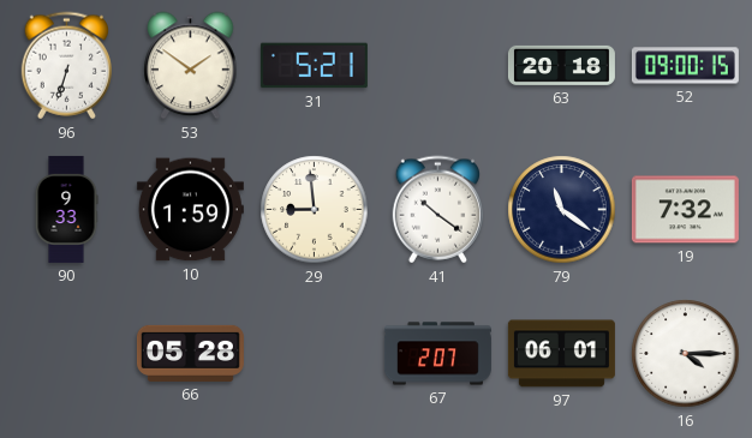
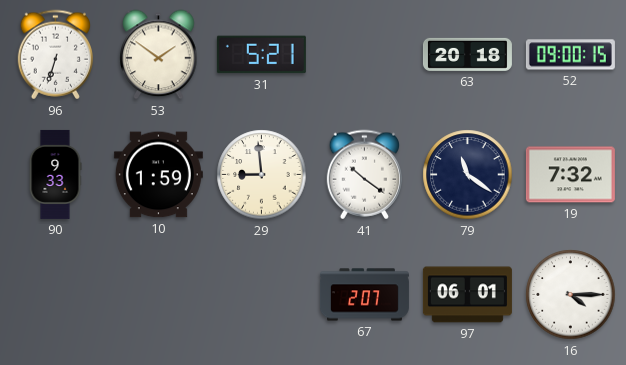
66: 05:28 -> none
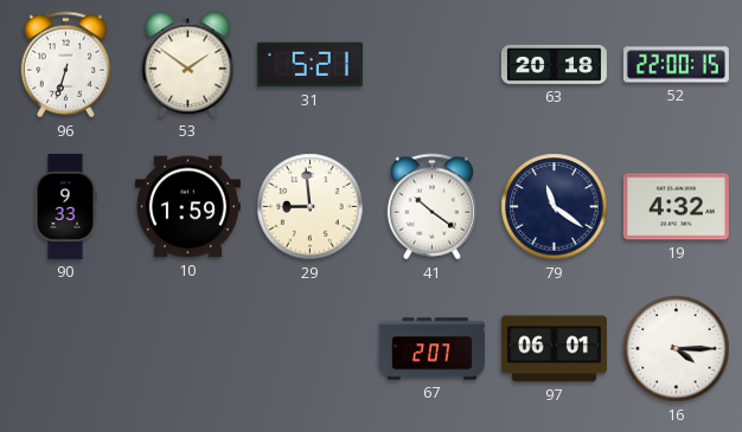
52: 09:00 -> 22:00
19: 7:32 -> 4:32
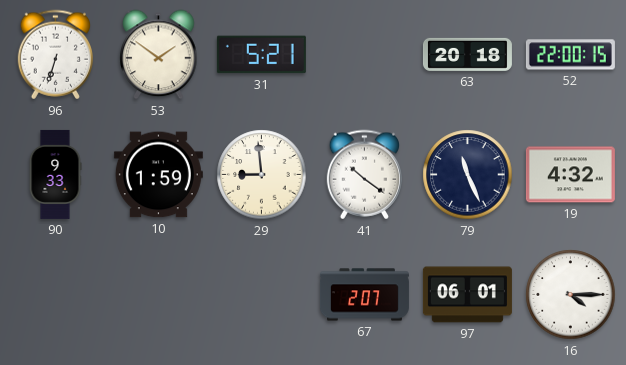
79: 11:21 -> 11:26
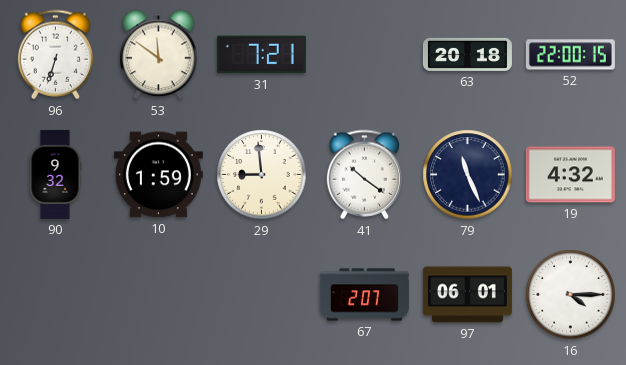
53: 1:51 -> 11:51
31: 5:21 -> 7:21
90: 9:33 -> 9:32
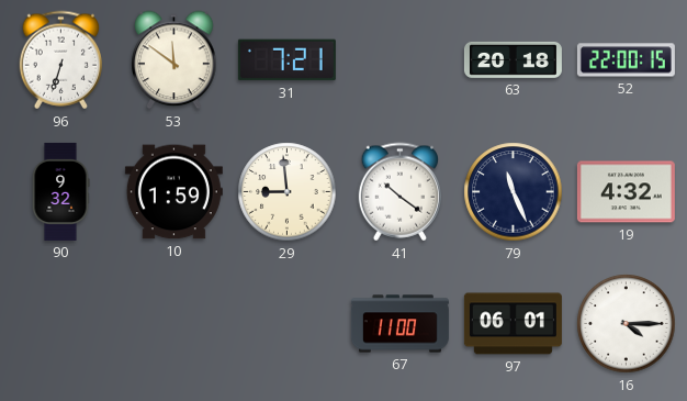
67: 2:07 -> 11:00
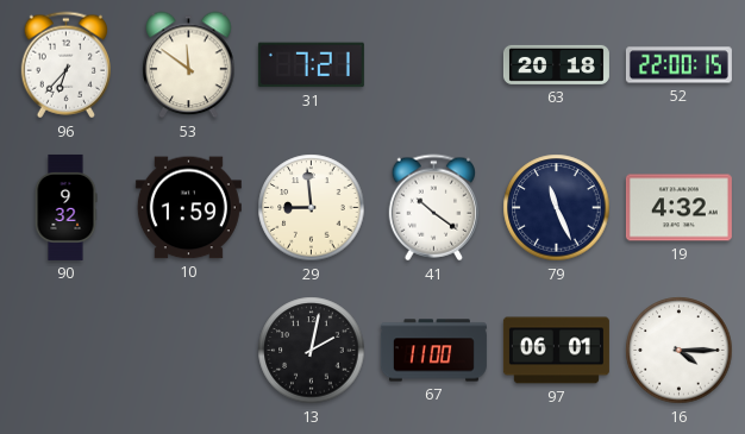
96: 6:33 -> 6:37
13: none -> 2:02
